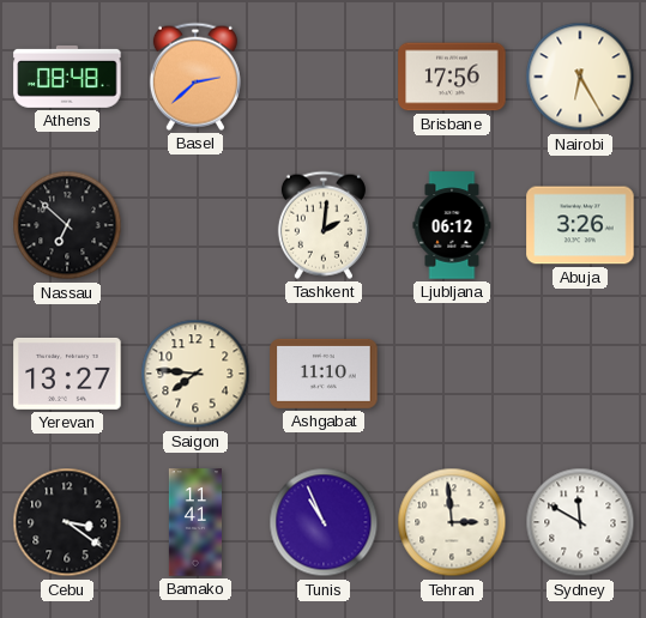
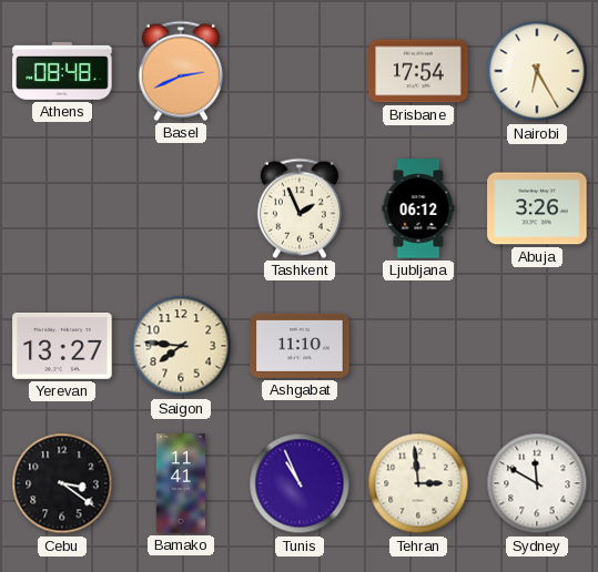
Basel: 2:38 -> 2:41
Brisbane: 17:56 -> 17:54
Nassau: 6:52 -> none
Tashkent: 2:01 -> 1:56
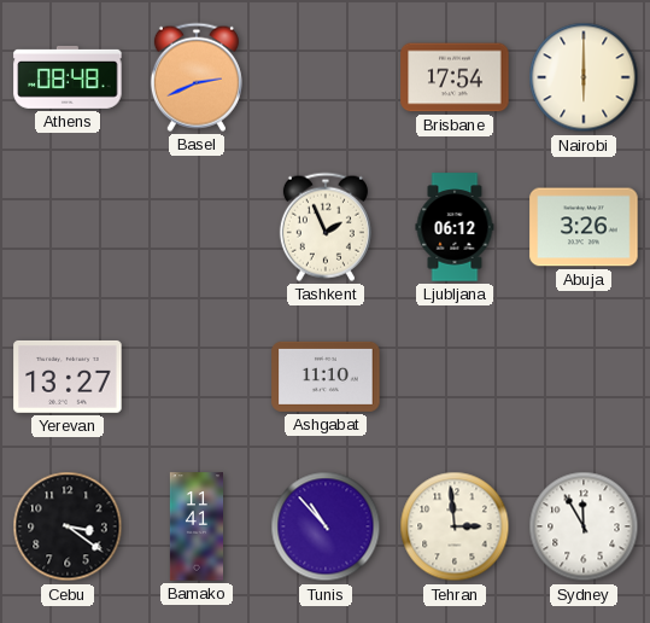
Nairobi: 6:25 -> 6:00
Saigon: 7:46 -> none
Tunis: 10:56 -> 10:53
Sydney: 11:50 -> 11:55
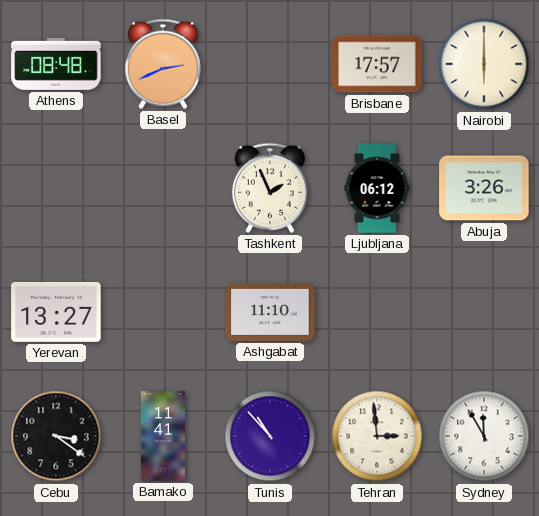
Brisbane: 17:54 -> 17:57
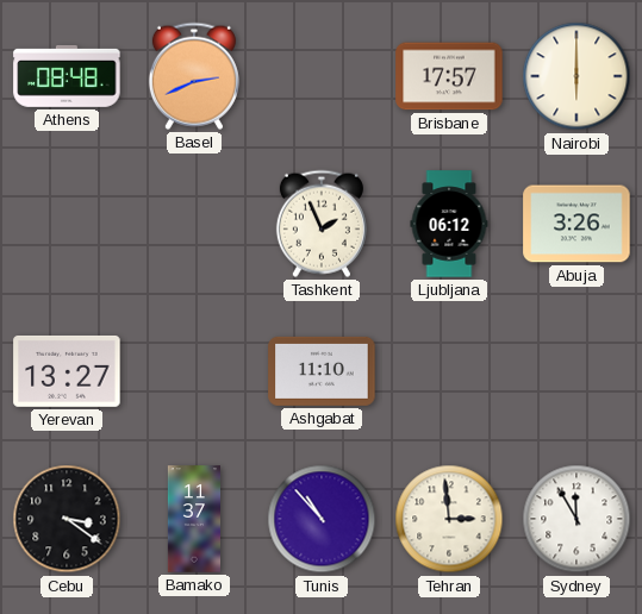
Bamako: 11:41 -> 11:37
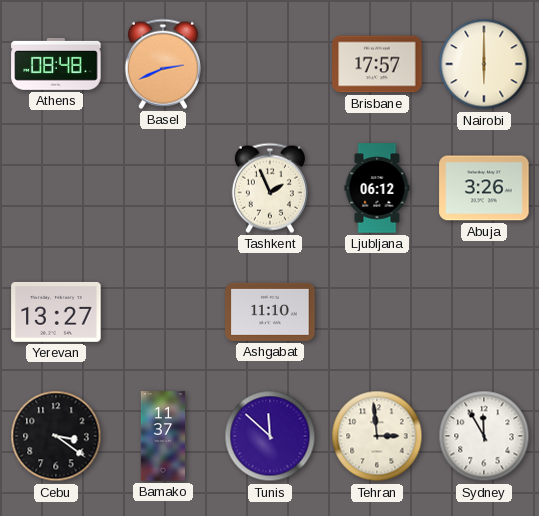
Tunis: 10:53 -> 11:52
